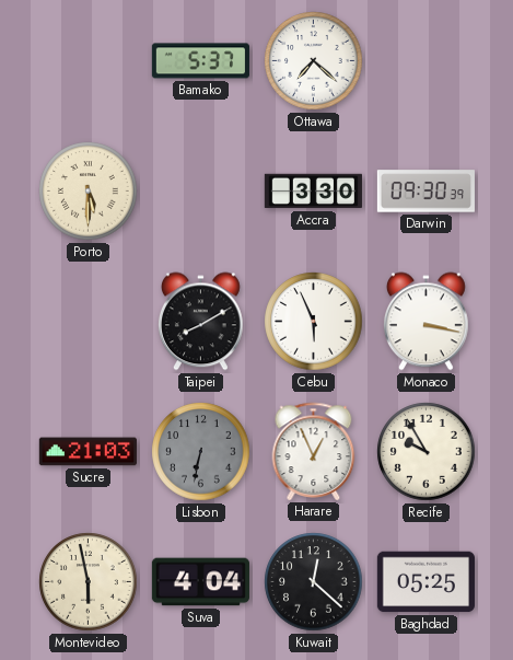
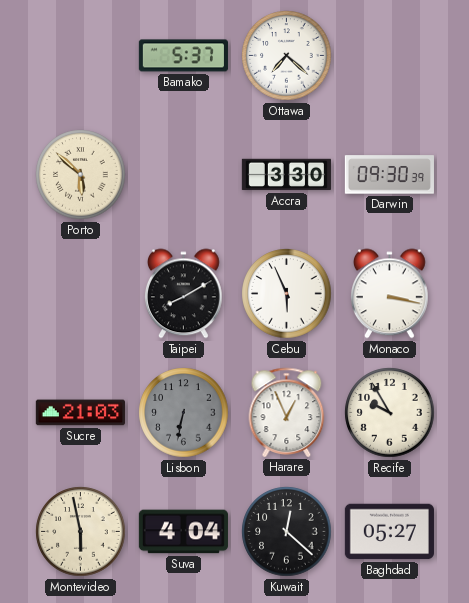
Porto: 5:30 -> 5:52
Baghdad: 05:25 -> 05:27
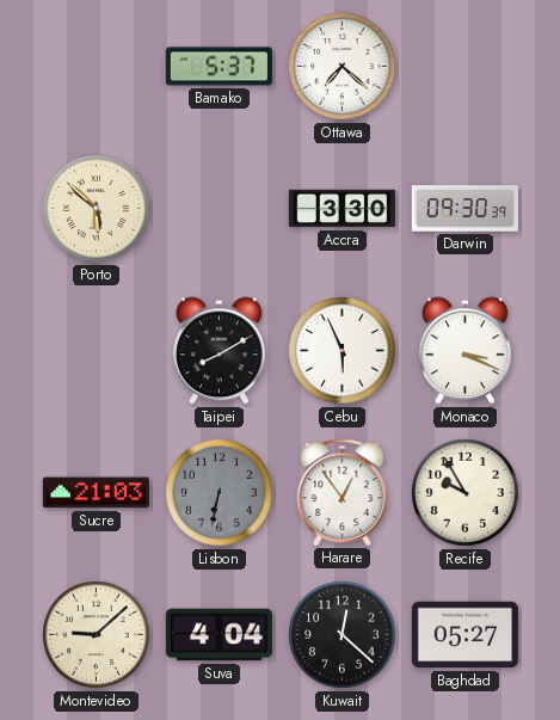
Monaco: 3:17 -> 3:19
Harare: 12:56 -> 12:54
Montevideo: 5:58 -> 9:08
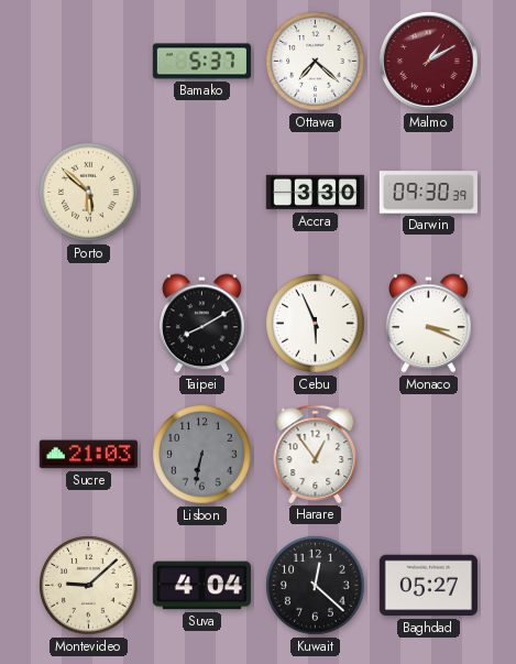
Malmo: none -> 1:10
Recife: 9:55 -> none
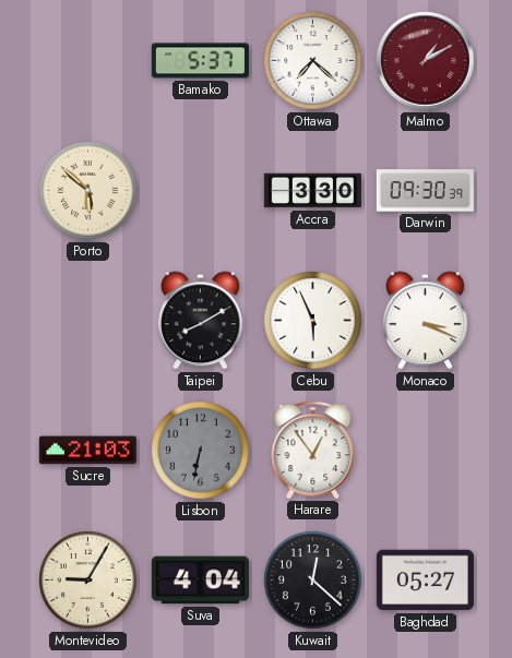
Montevideo: 9:08 -> 9:05
